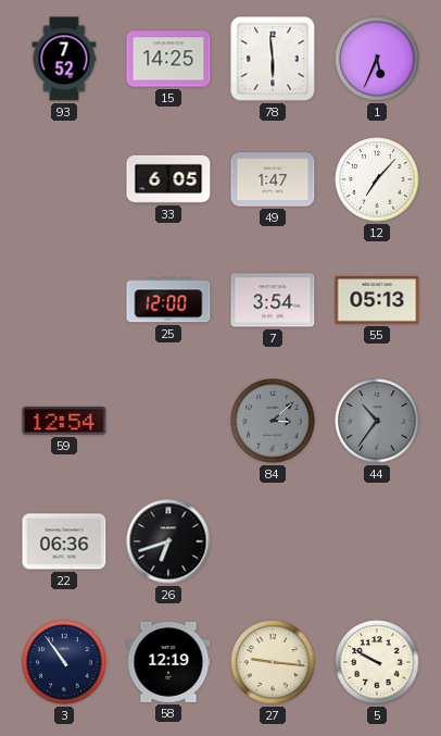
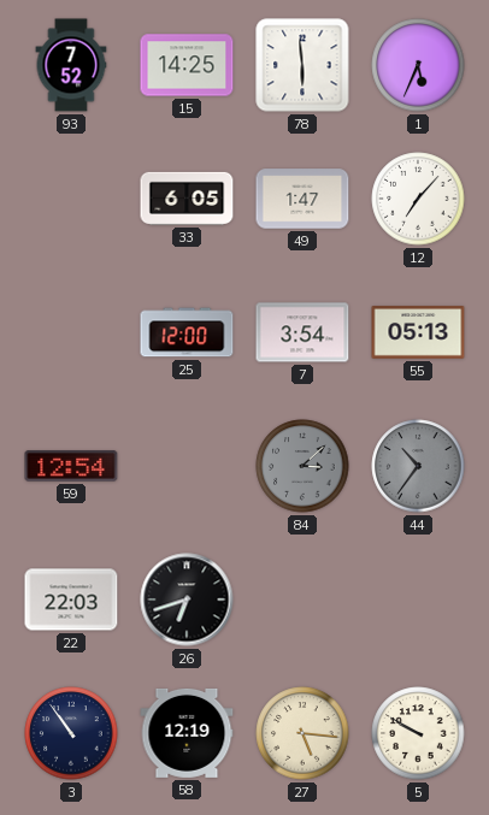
22: 06:36 -> 22:03
27: 9:16 -> 5:16
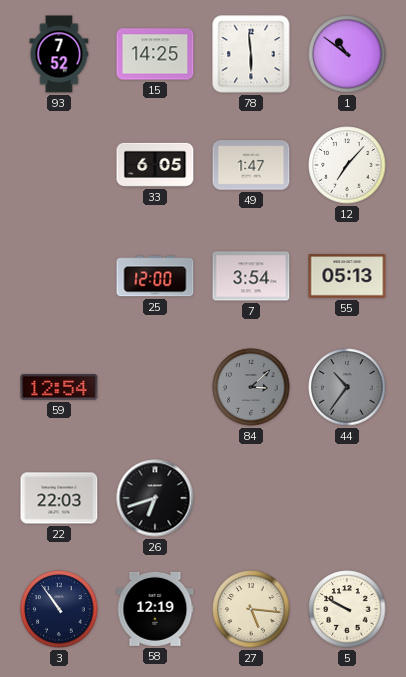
1: 5:34 -> 10:51
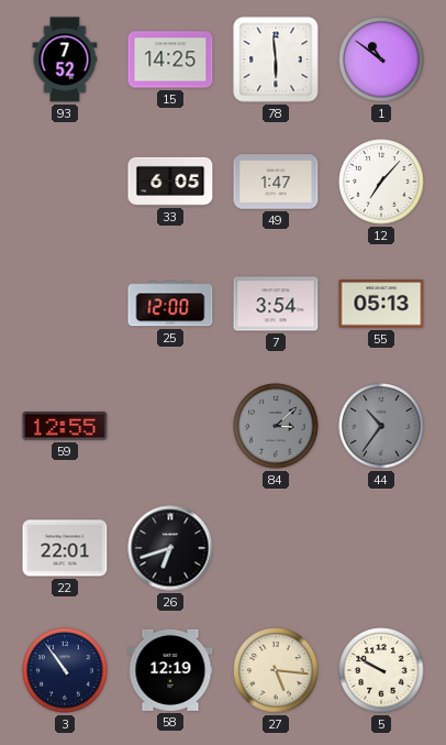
59: 12:54 -> 12:55
22: 22:03 -> 22:01
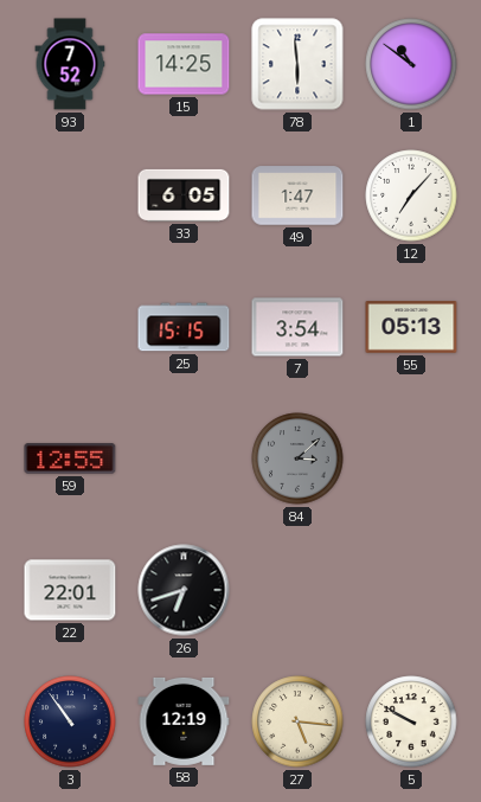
25: 12:00 -> 15:15
44: 10:36 -> none
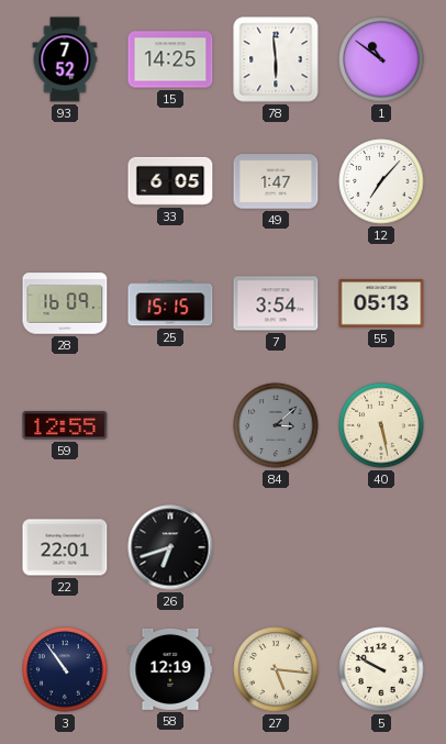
28: none -> 16:09
40: none -> 5:28
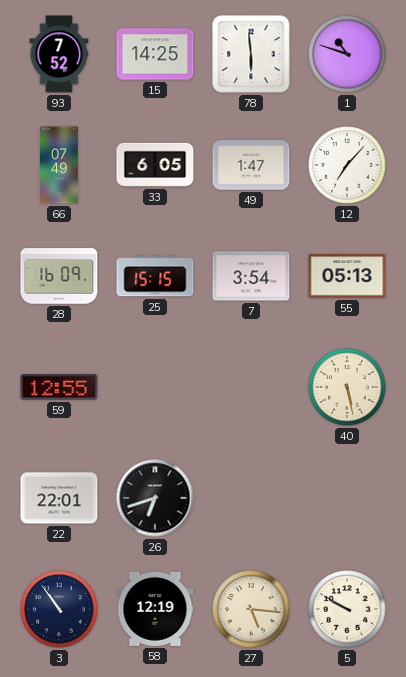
1: 10:51 -> 10:48
66: none -> 07:49
84: 3:08 -> none
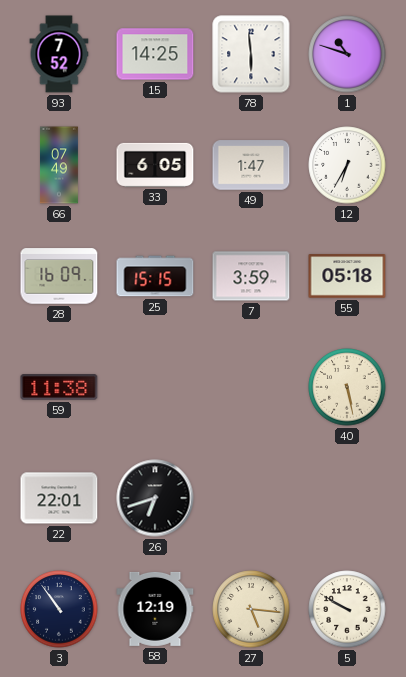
12: 7:07 -> 6:35
7: 3:54 -> 3:59
55: 05:13 -> 05:18
59: 12:55 -> 11:38
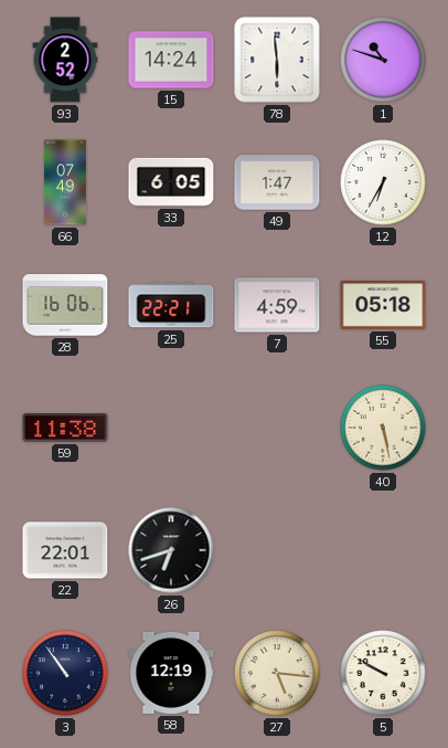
93: 7:52 -> 2:52
15: 14:25 -> 14:24
28: 16:09 -> 16:06
25: 15:15 -> 22:21
7: 3:59 -> 4:59
